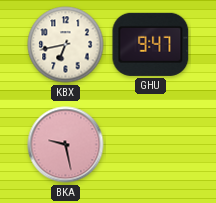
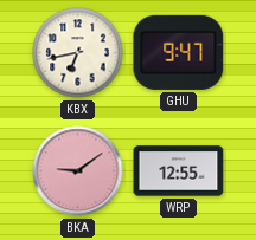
BKA: 9:28 -> 9:09
WRP: none -> 12:55
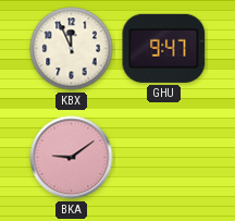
KBX: 6:43 -> 11:56
WRP: 12:55 -> none
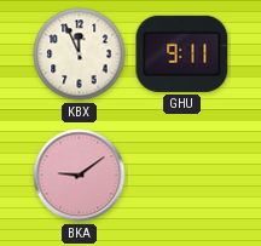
GHU: 9:47 -> 9:11
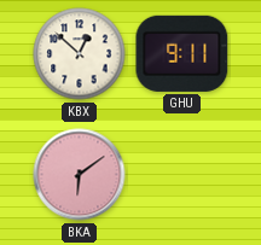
KBX: 11:56 -> 12:52
BKA: 9:09 -> 6:09
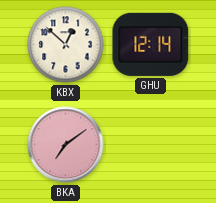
GHU: 9:11 -> 12:14
BKA: 6:09 -> 7:09
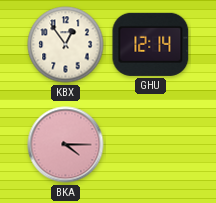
KBX: 12:52 -> 12:54
BKA: 7:09 -> 4:15
